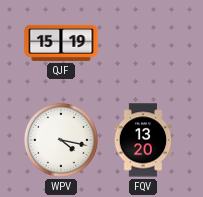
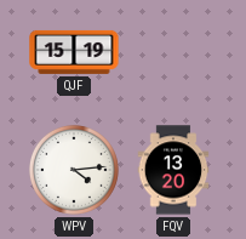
WPV: 4:17 -> 4:14
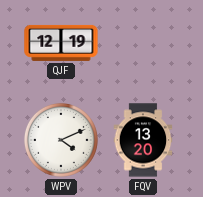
QJF: 15:19 -> 12:19
WPV: 4:14 -> 4:11
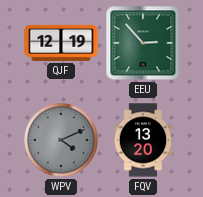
EEU: none -> 2:53
WPV dial: white -> grey
